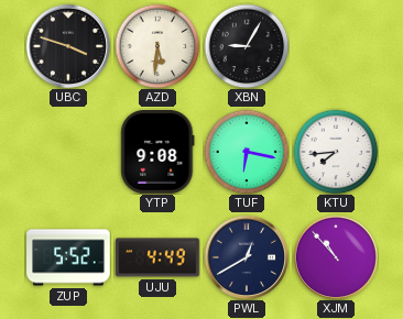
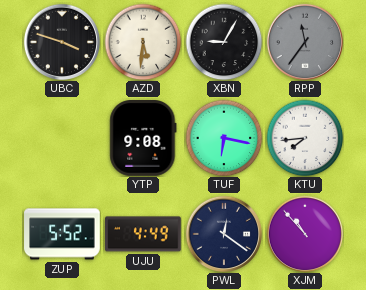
RPP: none -> 11:36
PWL: 12:40 -> 12:21
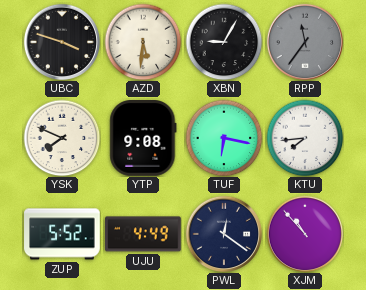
YSK: none -> 7:49
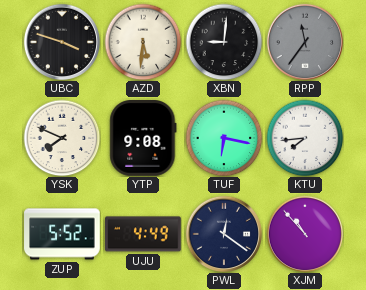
XBN: 9:05 -> 9:01
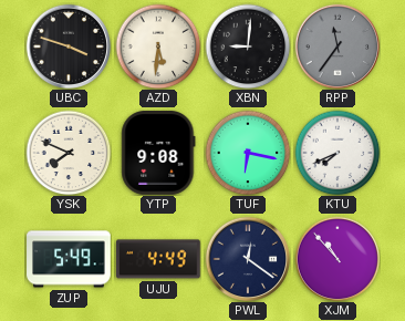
KTU: 7:44 -> 7:41
ZUP: 5:52 -> 5:49
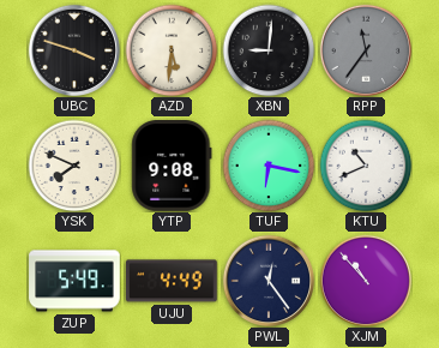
KTU: 7:41 -> 10:41
PWL: 12:21 -> 12:24
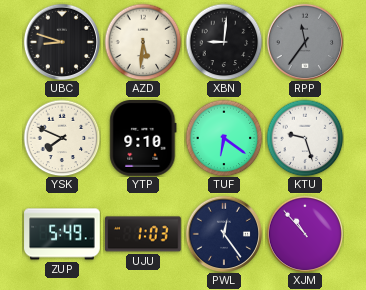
UBC: 3:48 -> 8:48
YTP: 9:08 -> 9:10
TUF: 6:17 -> 6:21
KTU: 10:41 -> 9:27
UJU: 4:49 -> 1:03
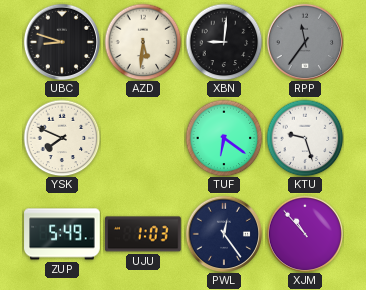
YTP: 9:10 -> none
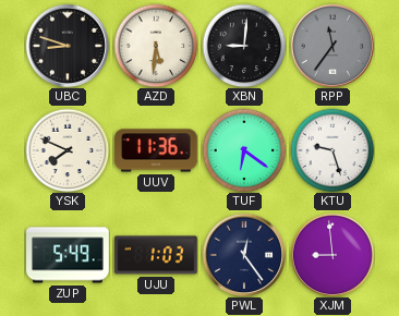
UUV: none -> 11:36
XJM: 10:53 -> 8:59
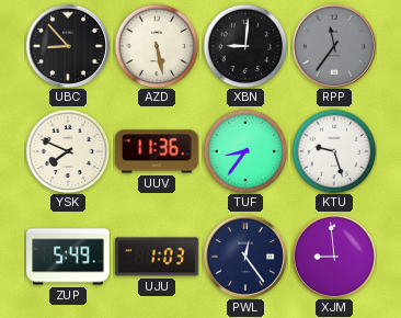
UBC: 8:48 -> 8:53
AZD: 5:31 -> 5:28
TUF: 6:21 -> 8:36
